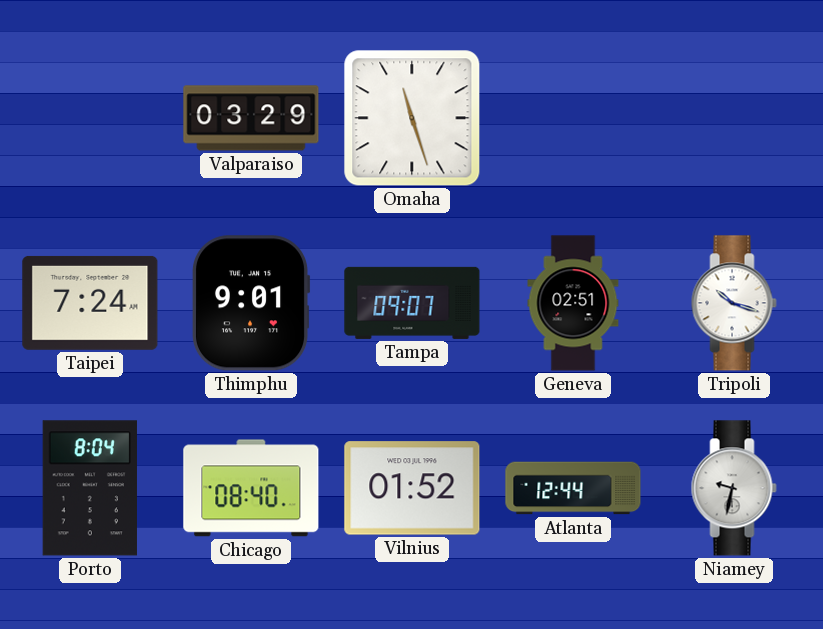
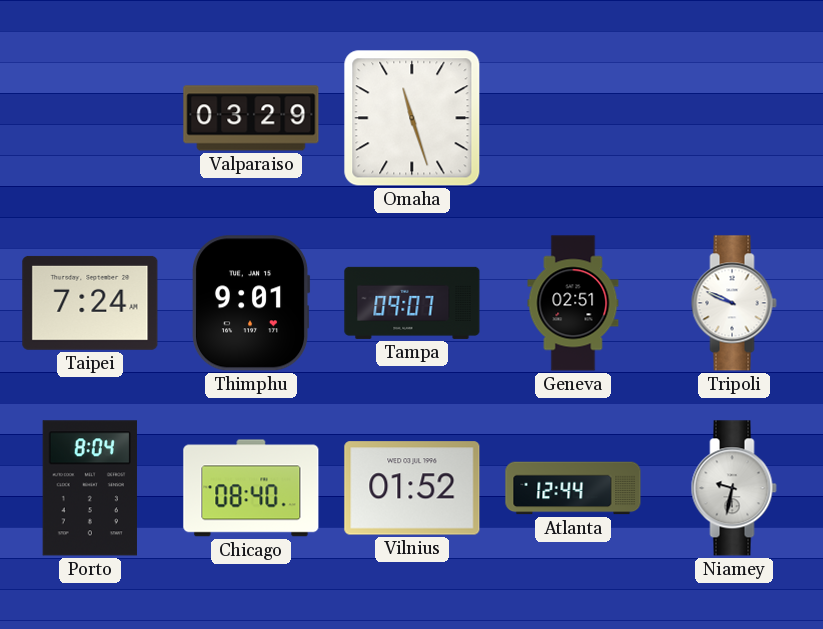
Tripoli: 10:18 -> 9:49
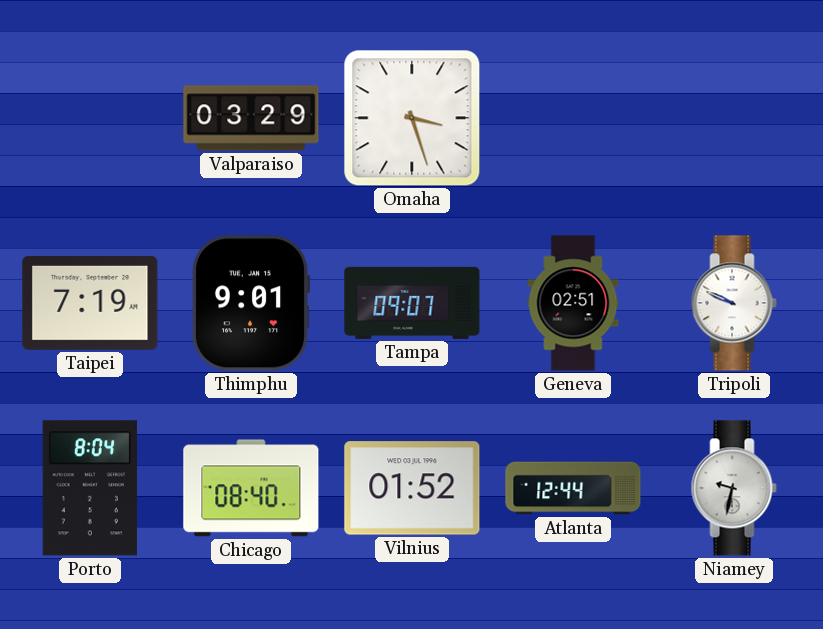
Omaha: 11:27 -> 3:27
Taipei: 7:24 -> 7:19
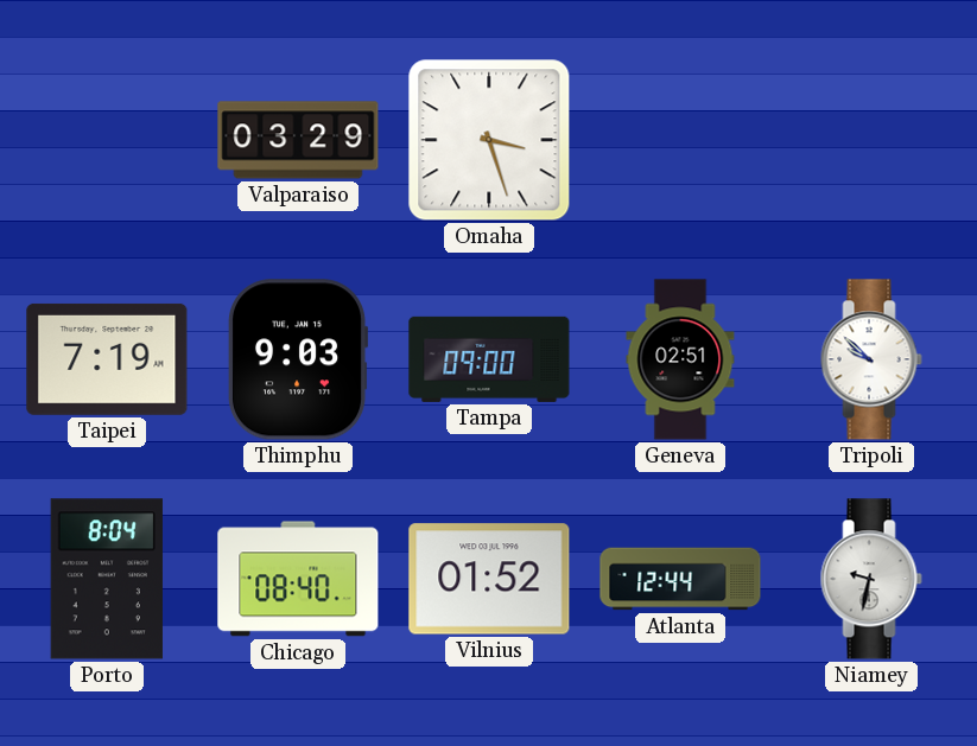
Thimphu: 9:01 -> 9:03
Tampa: 09:07 -> 09:00
Tripoli: 9:49 -> 9:52
